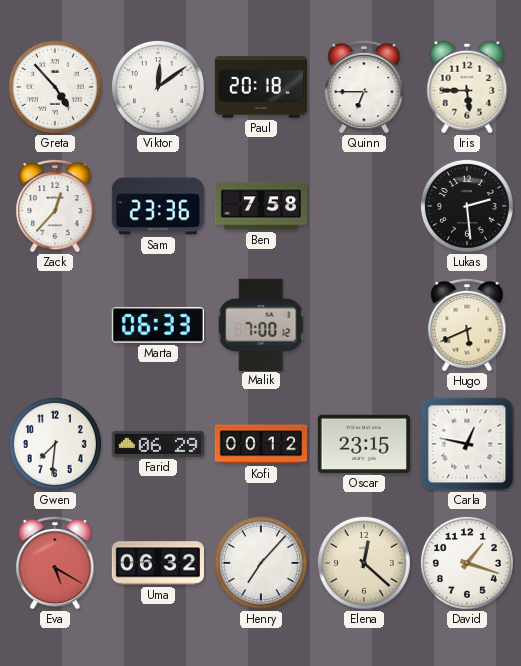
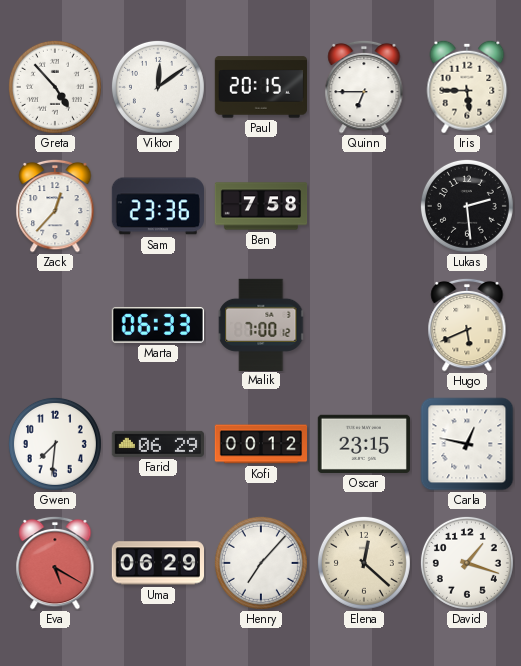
Paul: 20:18 -> 20:15
Uma: 06:32 -> 06:29
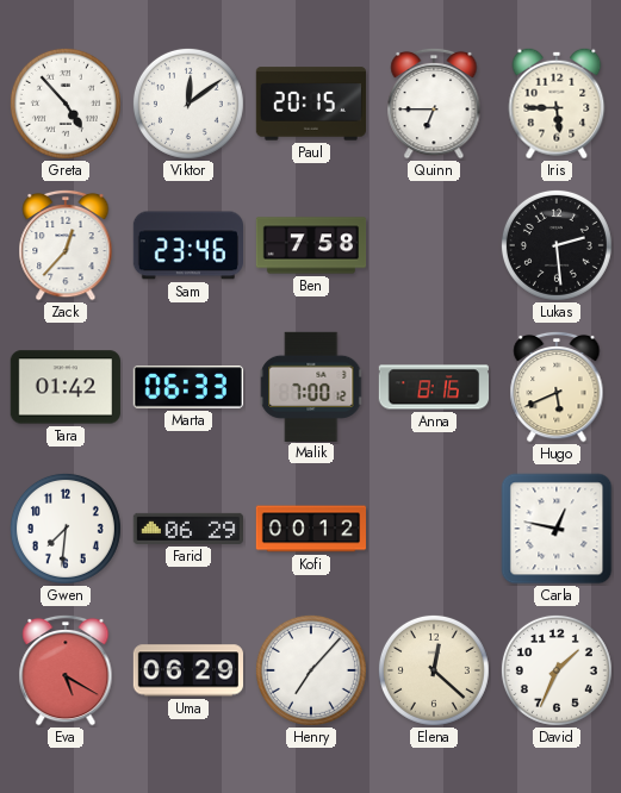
Sam: 23:36 -> 23:46
Tara: none -> 01:42
Anna: none -> 8:16
Oscar: 23:15 -> none
David: 1:18 -> 1:34
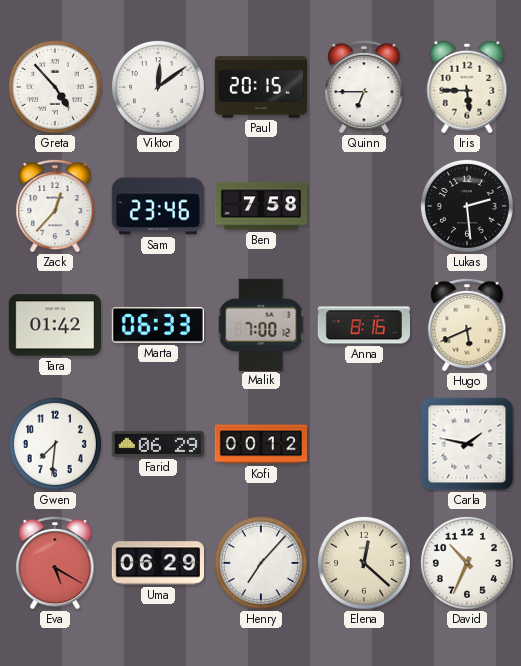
Carla: 12:47 -> 1:47
David: 1:34 -> 10:34
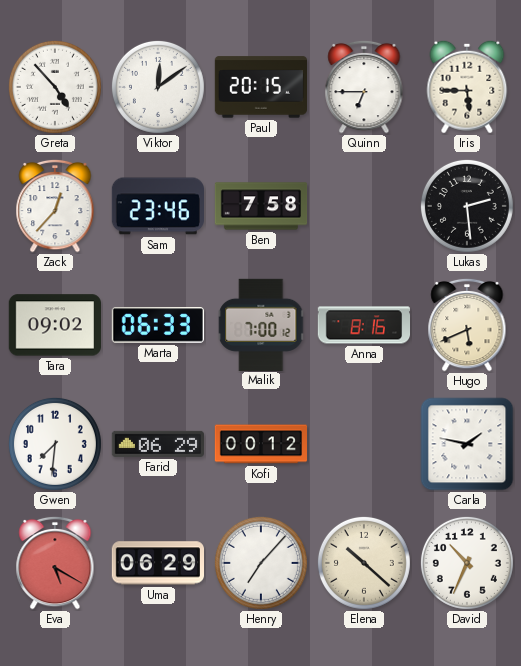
Tara: 01:42 -> 09:02
Elena: 12:22 -> 10:22
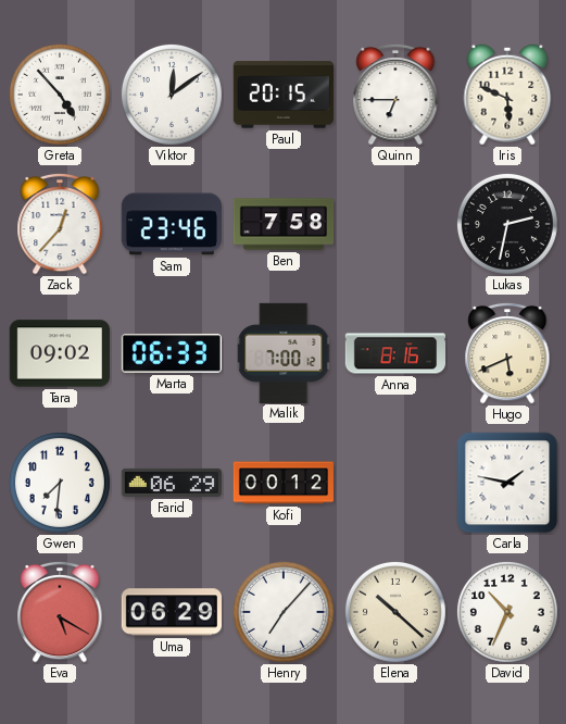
Iris: 5:45 -> 5:49
Lukas: 2:29 -> 2:32
